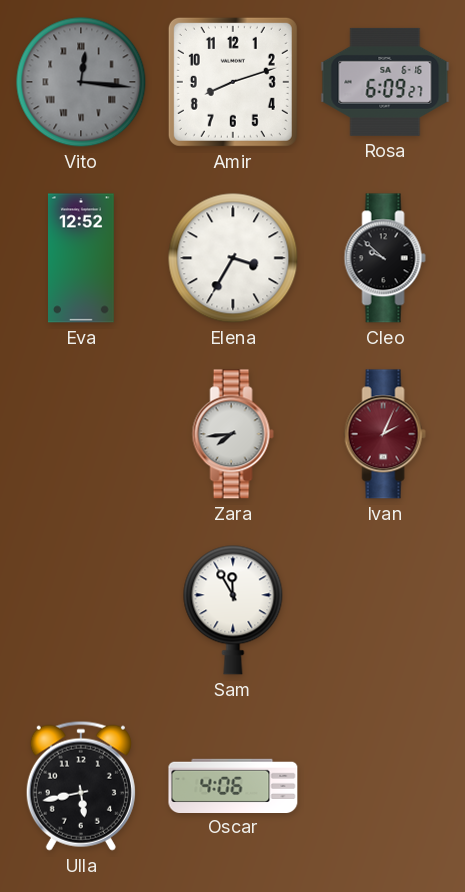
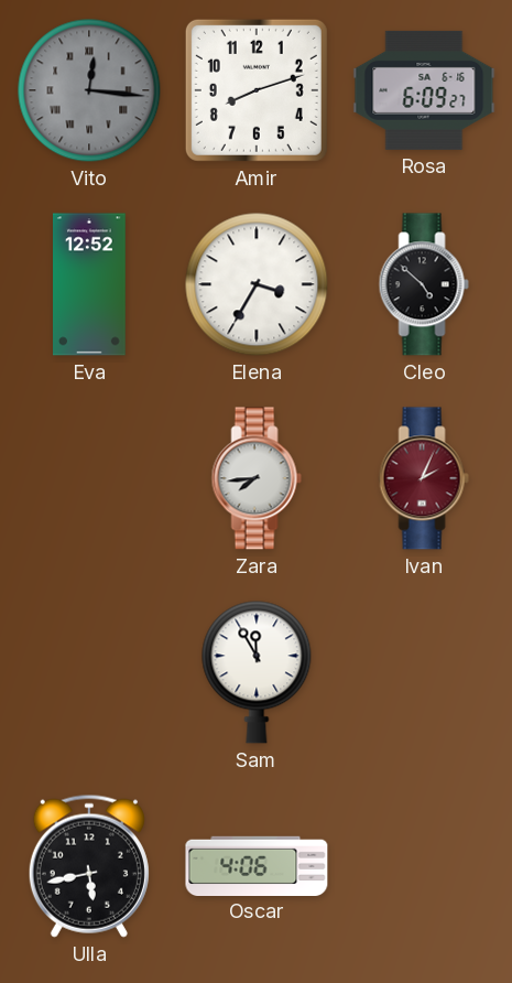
Cleo: 9:52 -> 4:52
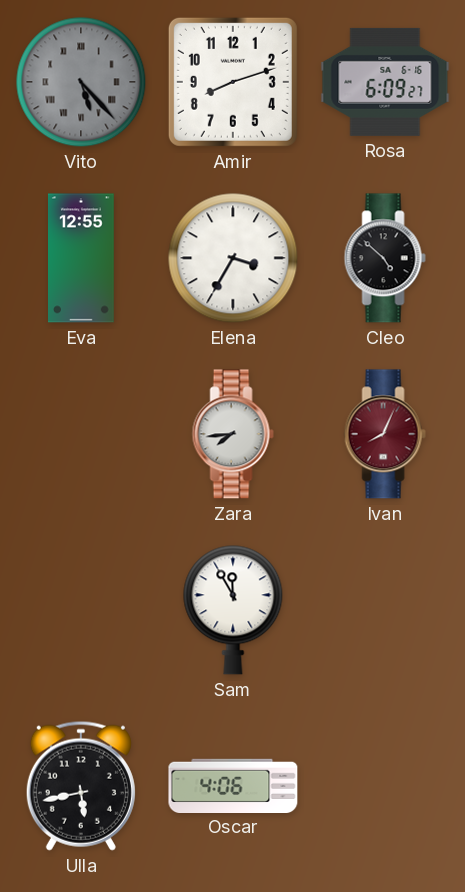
Vito: 12:16 -> 5:23
Eva: 12:52 -> 12:55
Ivan: 2:04 -> 8:04
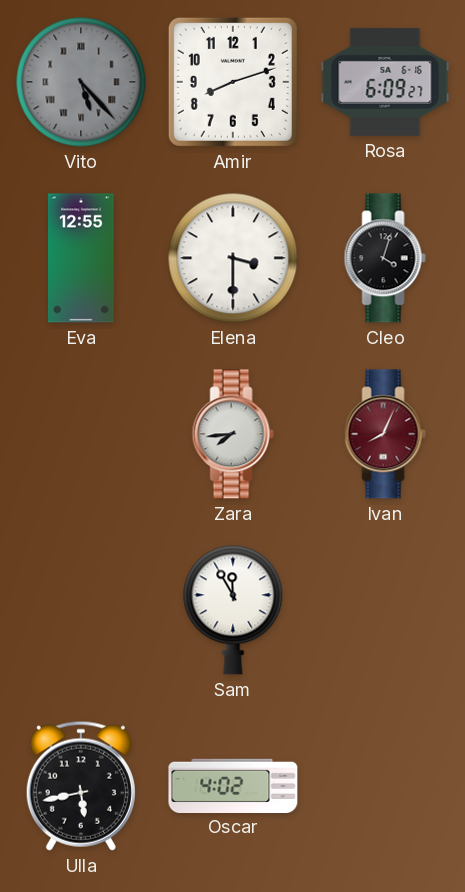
Elena: 3:35 -> 3:30
Cleo: 4:52 -> 4:03
Oscar: 4:06 -> 4:02
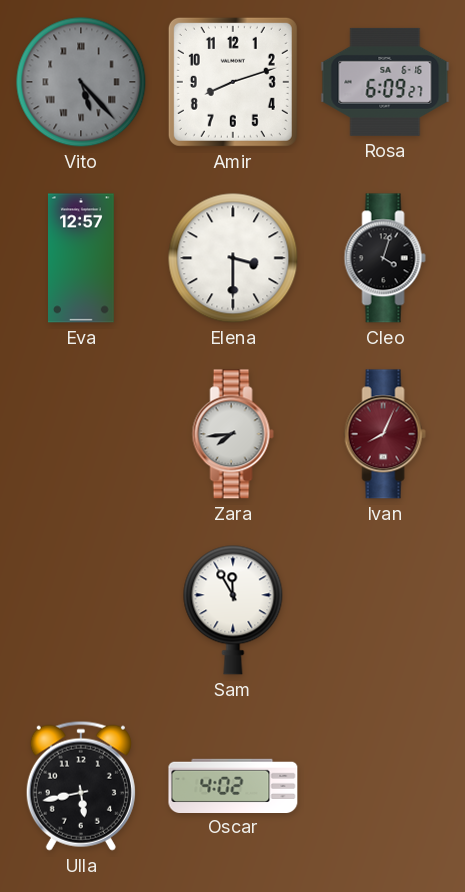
Eva: 12:55 -> 12:57
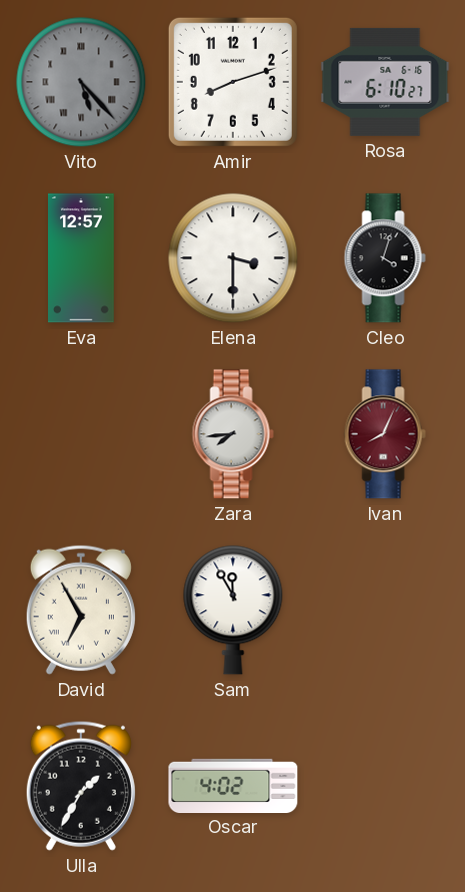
Rosa: 6:09 -> 6:10
David: none -> 6:55
Ulla: 5:43 -> 1:35
